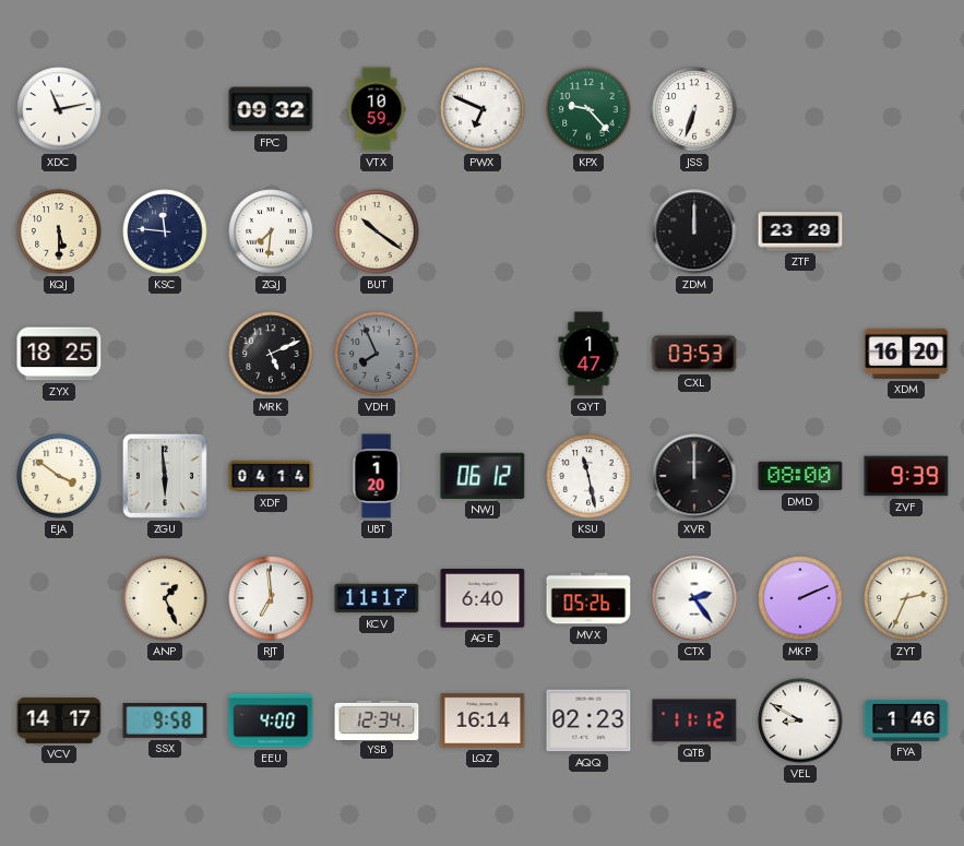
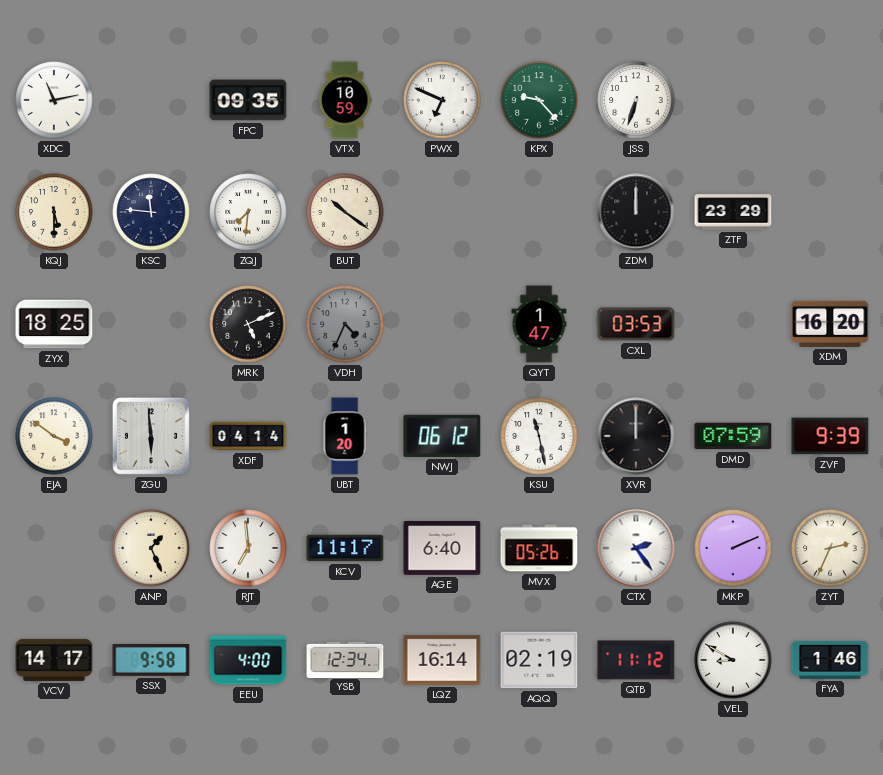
FPC: 09:32 -> 09:35
VDH: 7:56 -> 4:34
DMD: 08:00 -> 07:59
AQQ: 02:23 -> 02:19
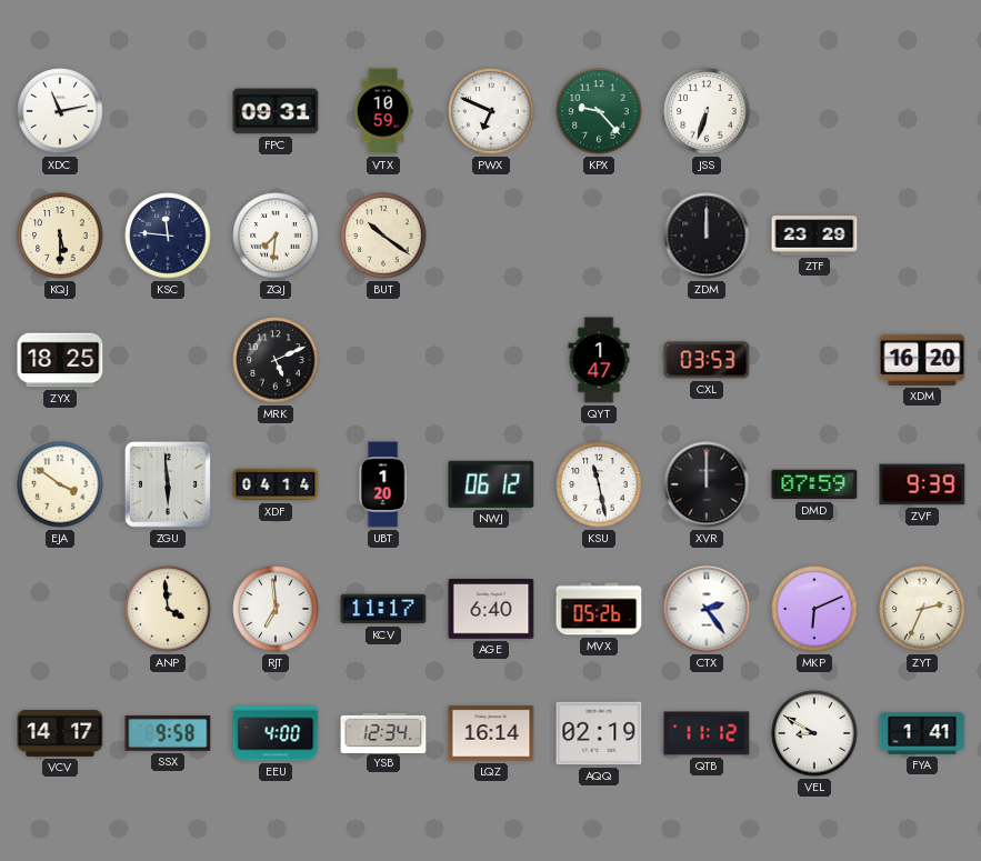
FPC: 09:35 -> 09:31
VDH: 4:34 -> none
ANP: 1:26 -> 3:59
MKP: 2:11 -> 6:11
FYA: 1:46 -> 1:41
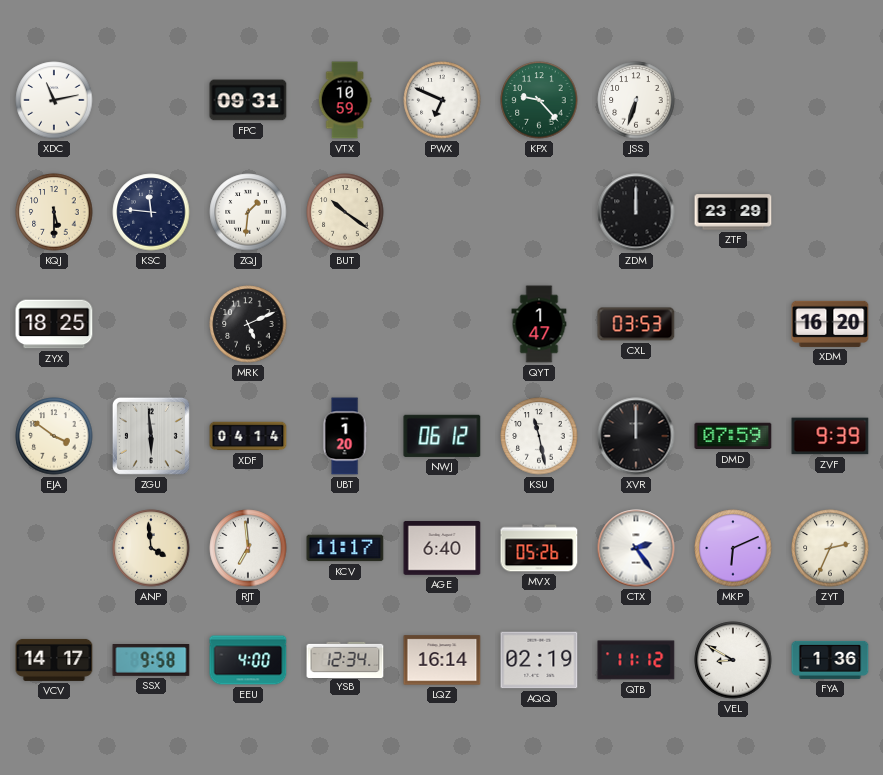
ZQJ: 7:31 -> 1:31
FYA: 1:41 -> 1:36
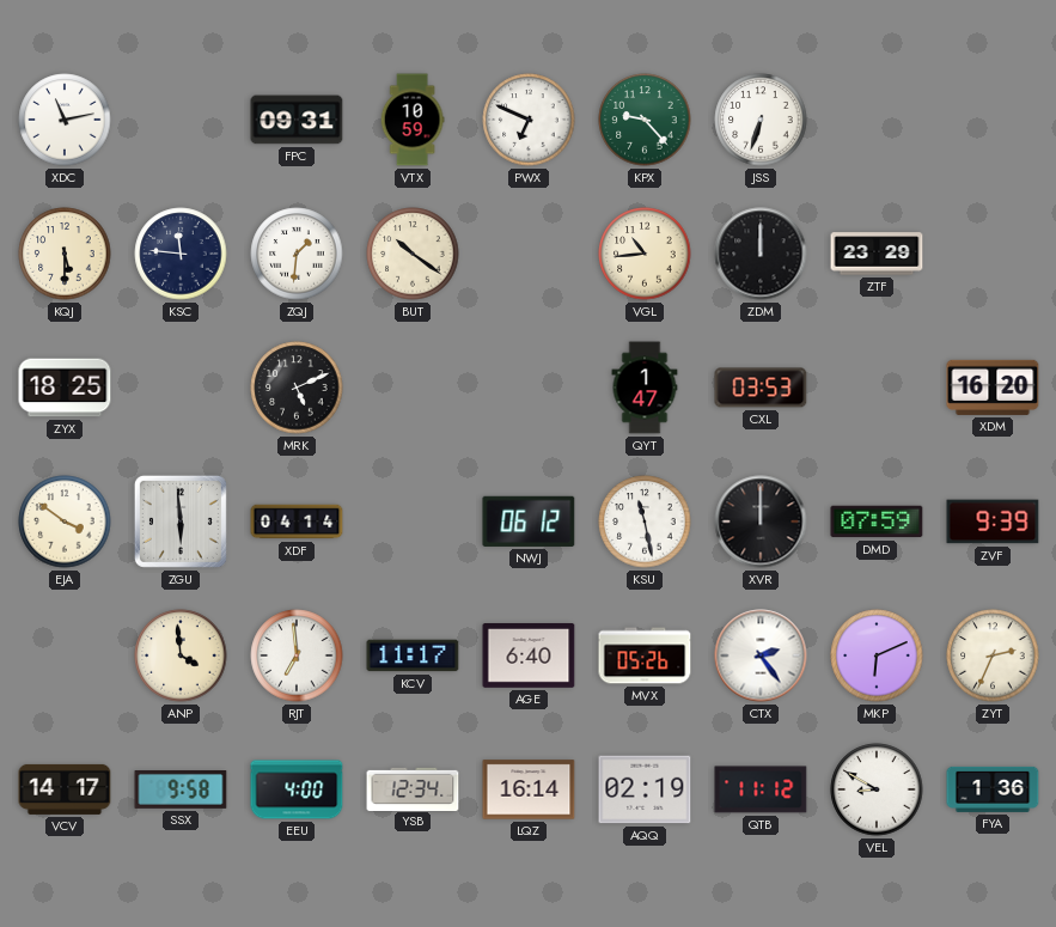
VGL: none -> 10:44
UBT: 1:20 -> none
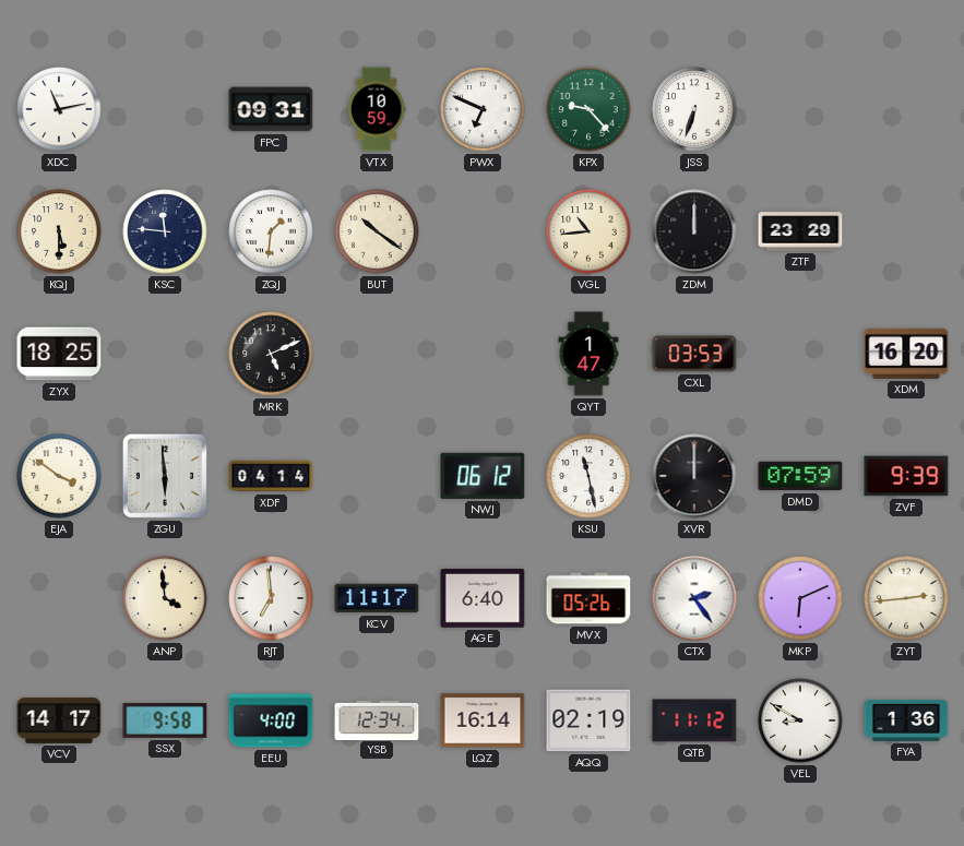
ZYT: 2:34 -> 2:44
